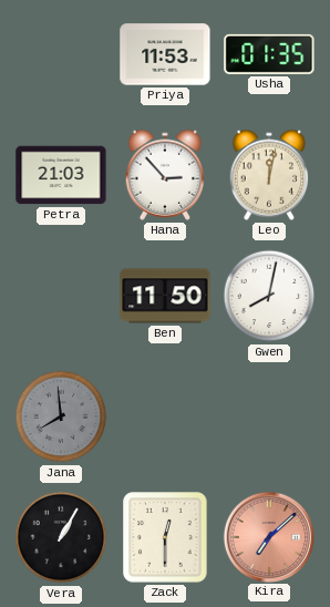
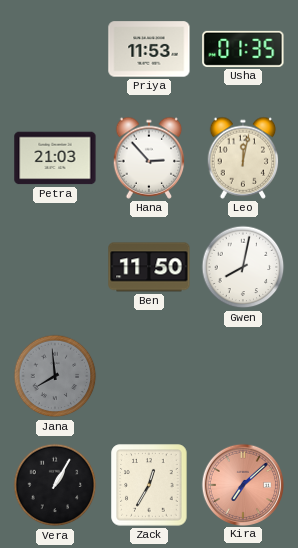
Zack: 12:30 -> 12:35
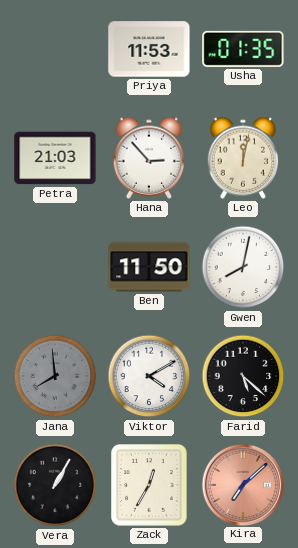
Viktor: none -> 4:10
Farid: none -> 5:22
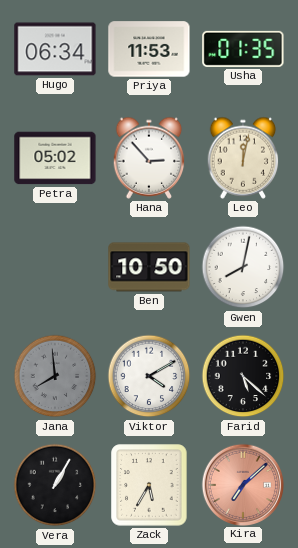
Hugo: none -> 06:34
Petra: 21:03 -> 05:02
Ben: 11:50 -> 10:50
Zack: 12:35 -> 5:35
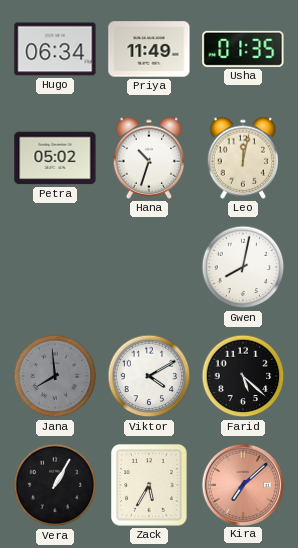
Priya: 11:53 -> 11:49
Hana: 2:53 -> 10:33
Ben: 10:50 -> none
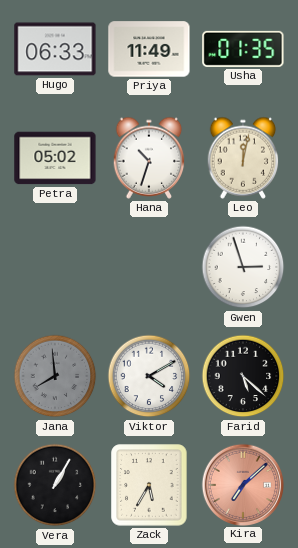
Hugo: 06:34 -> 06:33
Gwen: 8:02 -> 2:57
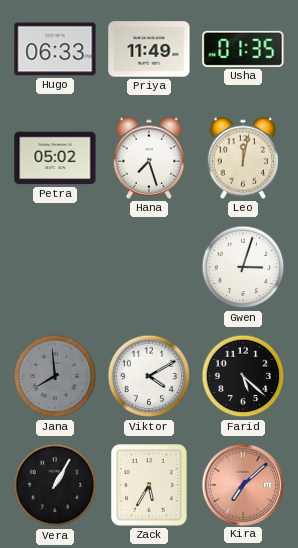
Hana: 10:33 -> 7:27
Gwen: 2:57 -> 3:03
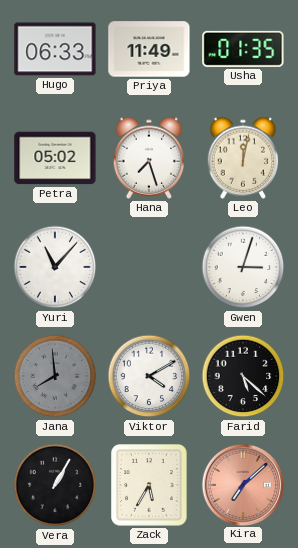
Yuri: none -> 11:07
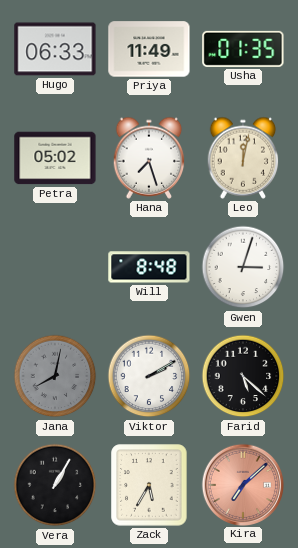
Yuri: 11:07 -> none
Will: none -> 8:48
Jana: 7:59 -> 8:02
Viktor: 4:10 -> 2:10
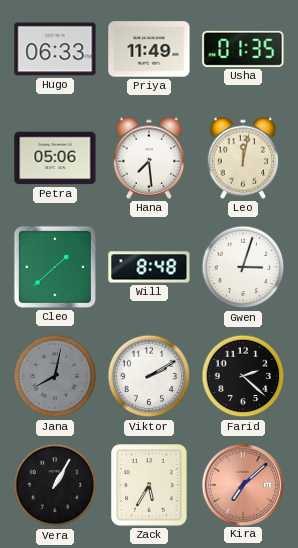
Petra: 05:02 -> 05:06
Hana: 7:27 -> 7:29
Cleo: none -> 1:38
Farid: 5:22 -> 2:22
